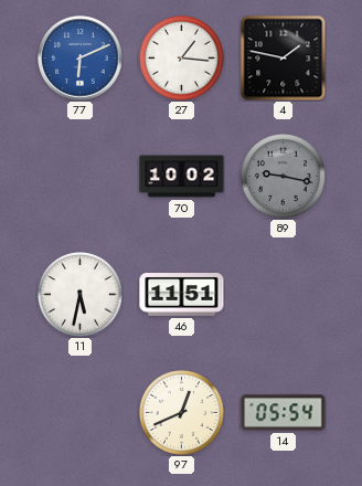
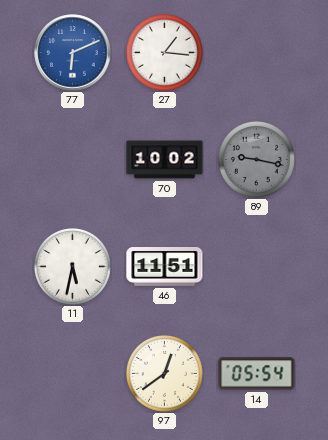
4: 1:47 -> none
97: 12:41 -> 12:39
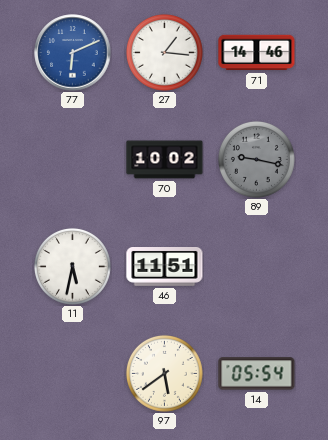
71: none -> 14:46
97: 12:39 -> 5:39
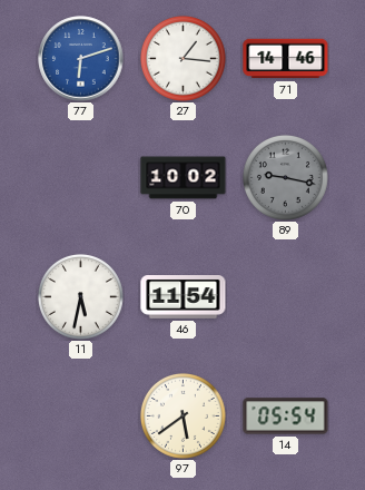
77: 6:11 -> 6:12
46: 11:51 -> 11:54
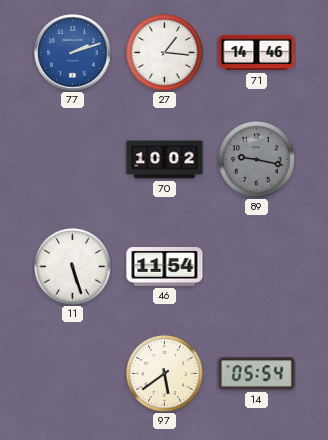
77: 6:12 -> 2:12
11: 5:32 -> 5:27
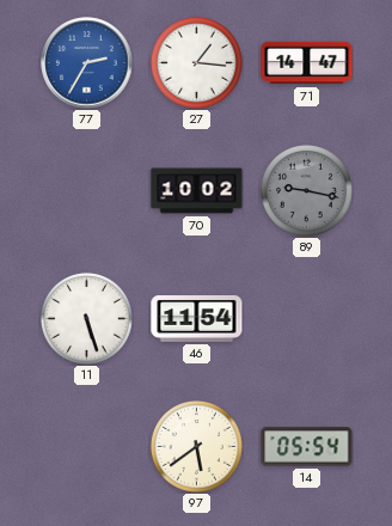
77: 2:12 -> 2:35
71: 14:46 -> 14:47
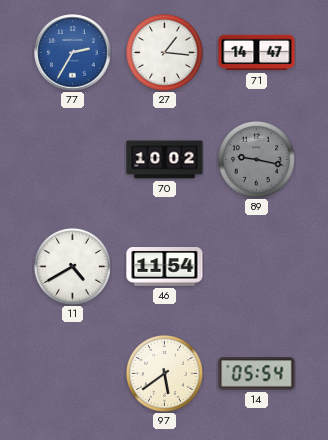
11: 5:27 -> 4:40
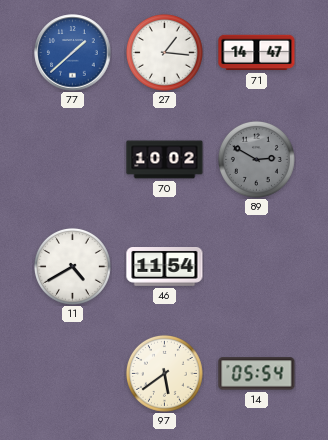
77: 2:35 -> 1:38
89: 9:17 -> 2:50
